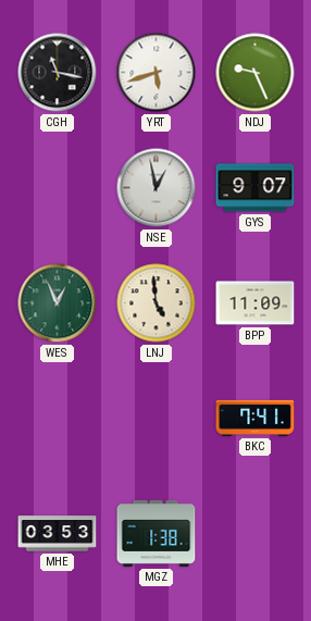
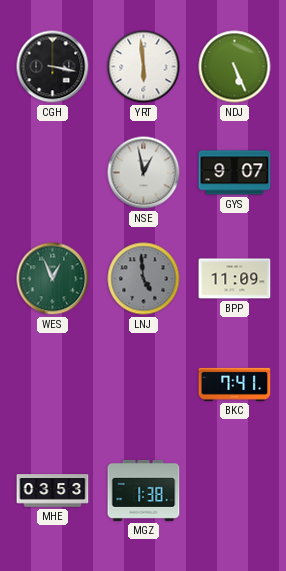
CGH: 11:17 -> 3:17
YRT: 5:42 -> 5:59
NDJ: 9:26 -> 5:26
LNJ dial: cream -> grey
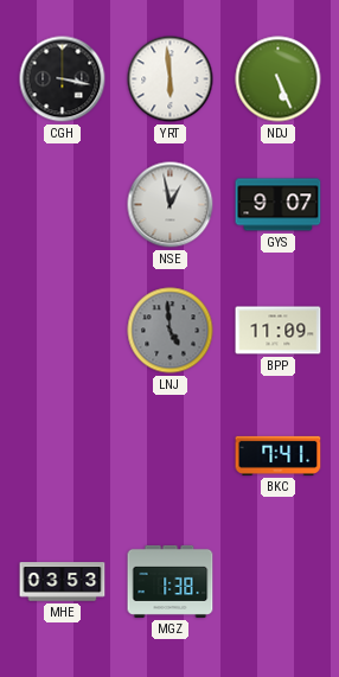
WES: 12:56 -> none
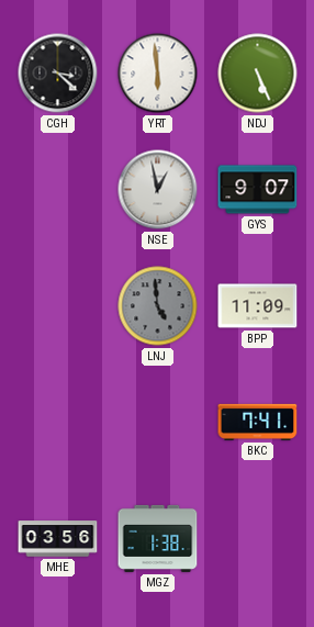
CGH: 3:17 -> 3:22
MHE: 03:53 -> 03:56
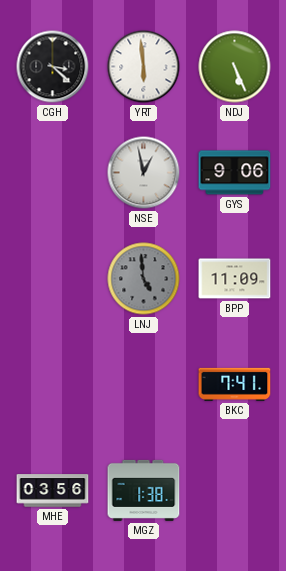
GYS: 9:07 -> 9:06
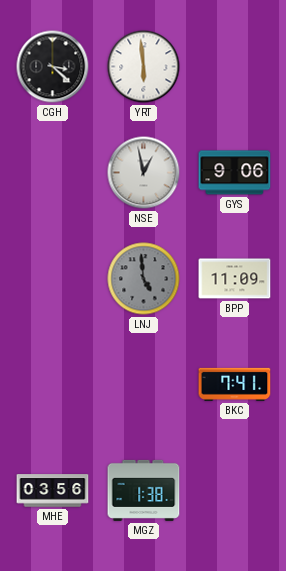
NDJ: 5:26 -> none
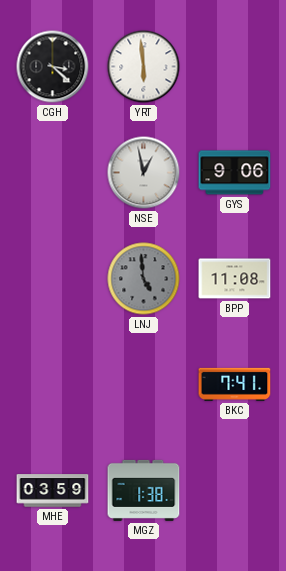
BPP: 11:09 -> 11:08
MHE: 03:56 -> 03:59
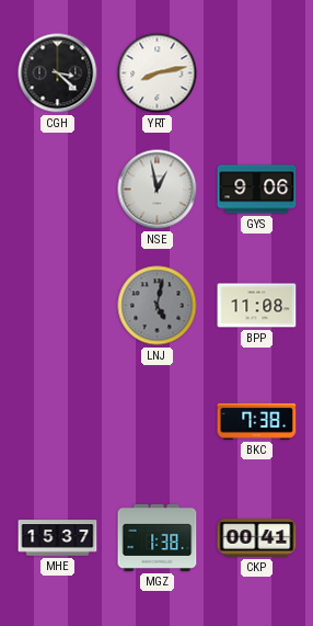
YRT: 5:59 -> 8:13
LNJ: 4:59 -> 5:02
BKC: 7:41 -> 7:38
MHE: 03:59 -> 15:37
CKP: none -> 00:41
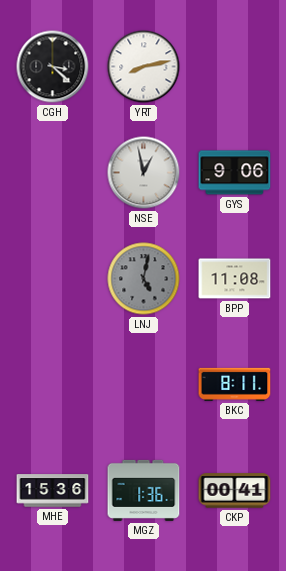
BKC: 7:38 -> 8:11
MHE: 15:37 -> 15:36
MGZ: 1:38 -> 1:36
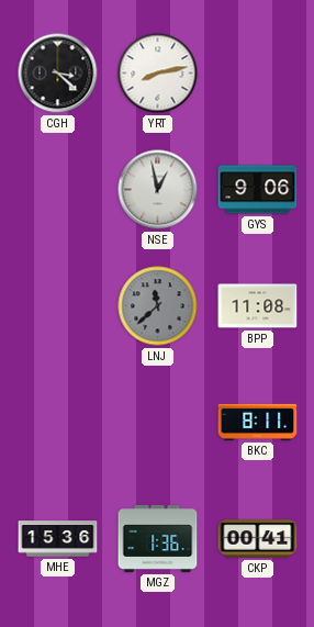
LNJ: 5:02 -> 11:38
